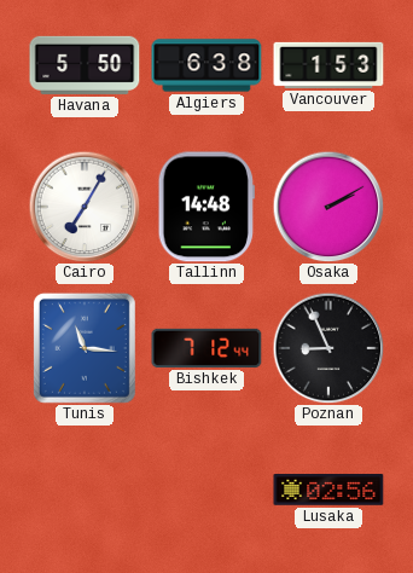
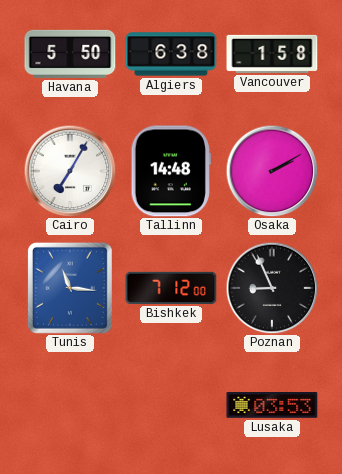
Vancouver: 1:53 -> 1:58
Bishkek: 7:12:44 -> 7:12:00
Lusaka: 02:56 -> 03:53
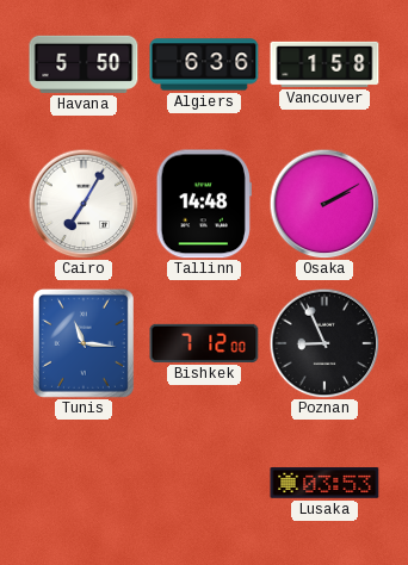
Algiers: 6:38 -> 6:36
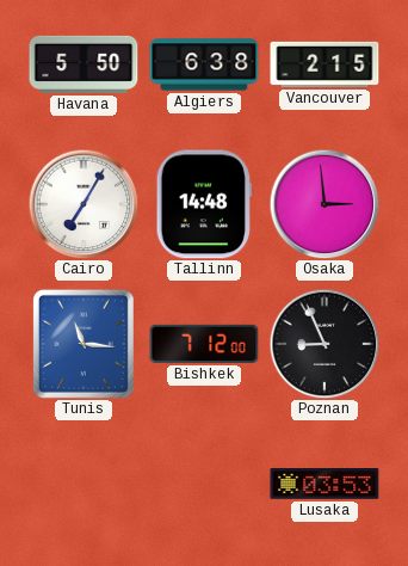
Algiers: 6:36 -> 6:38
Vancouver: 1:58 -> 2:15
Osaka: 2:10 -> 2:59
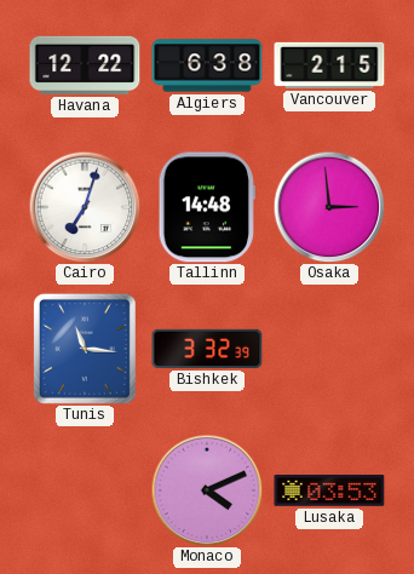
Havana: 5:50 -> 12:22
Cairo: 7:05 -> 7:03
Bishkek: 7:12 -> 3:32
Poznan: 8:56 -> none
Monaco: none -> 4:11
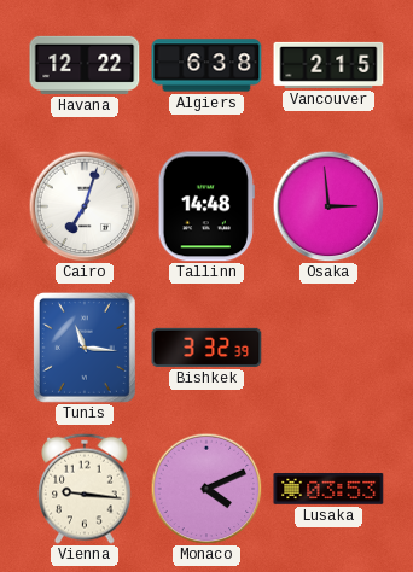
Vienna: none -> 9:16
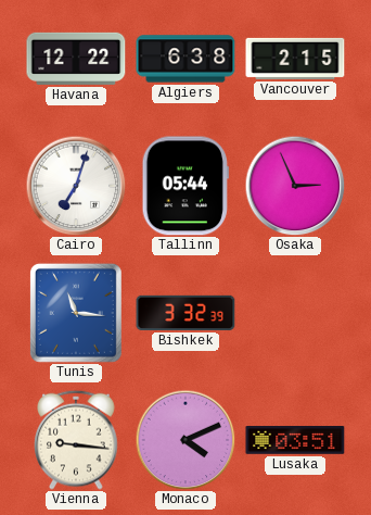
Tallinn: 14:48 -> 05:44
Osaka: 2:59 -> 2:56
Lusaka: 03:53 -> 03:51
